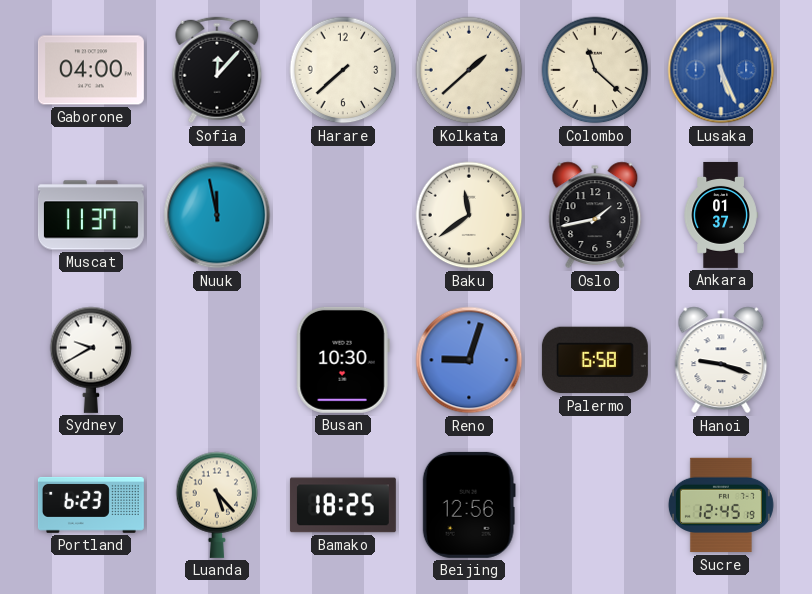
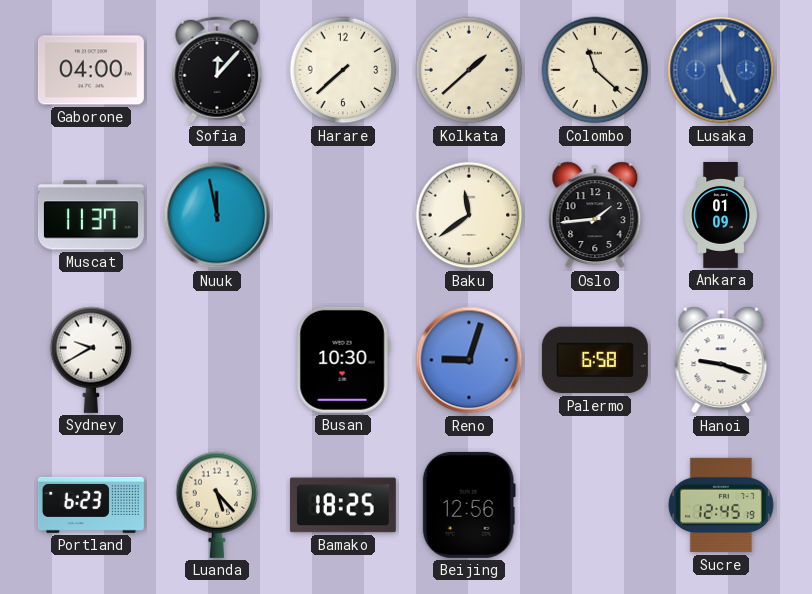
Oslo: 1:43 -> 1:44
Ankara: 01:37 -> 01:09
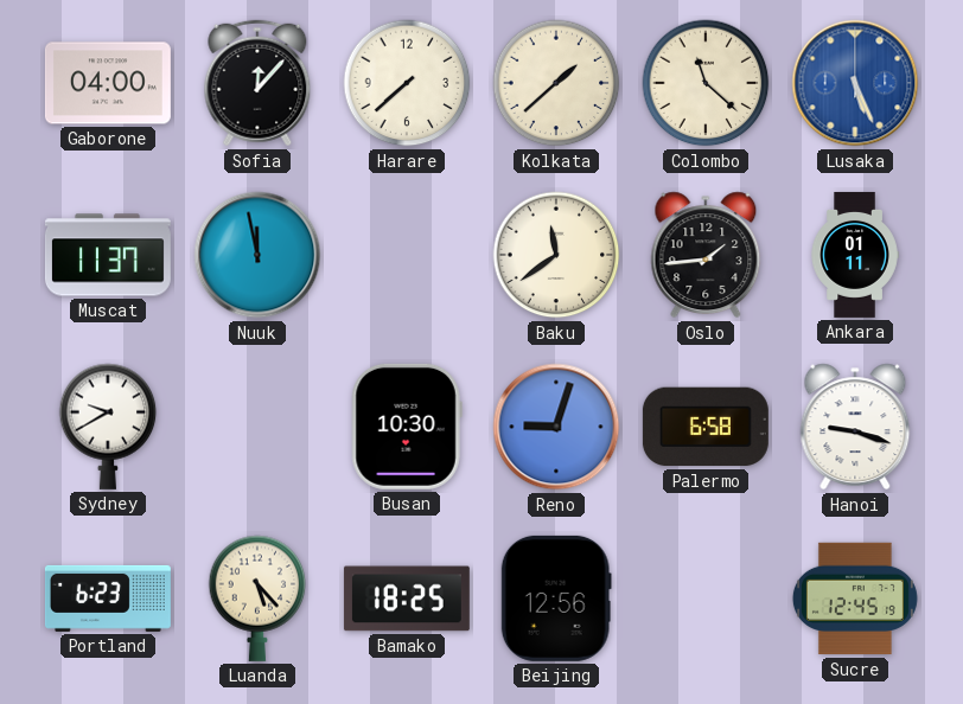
Ankara: 01:09 -> 01:11
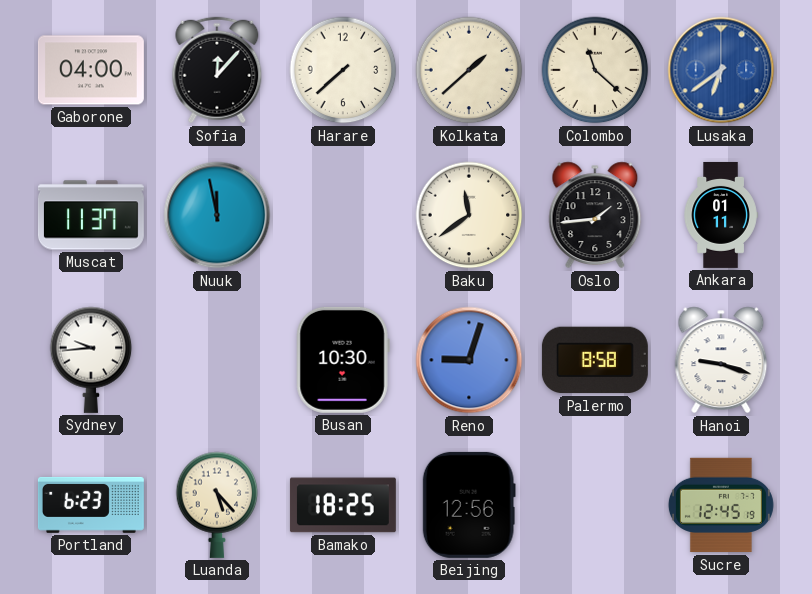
Lusaka: 5:26 -> 6:39
Sydney: 9:40 -> 9:44
Palermo: 6:58 -> 8:58
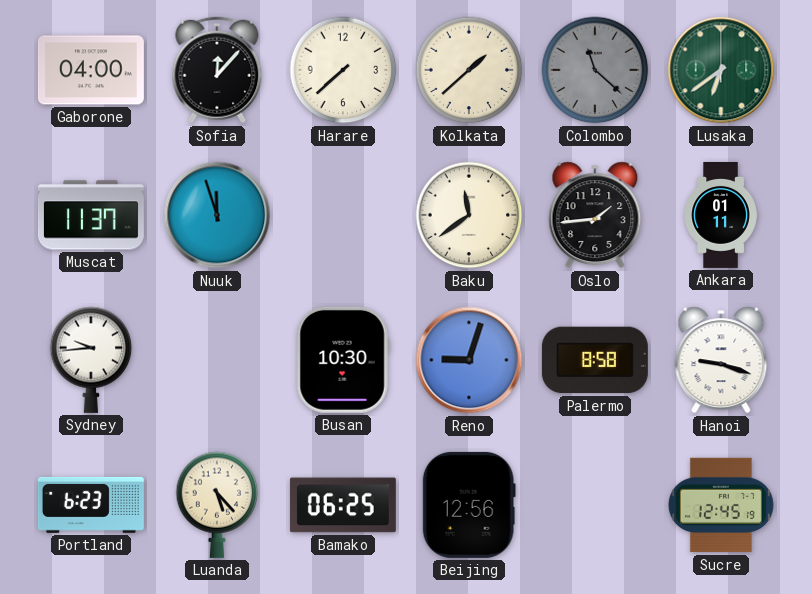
Colombo dial: cream -> grey
Lusaka dial: blue -> green
Nuuk: 11:58 -> 11:57
Bamako: 18:25 -> 06:25
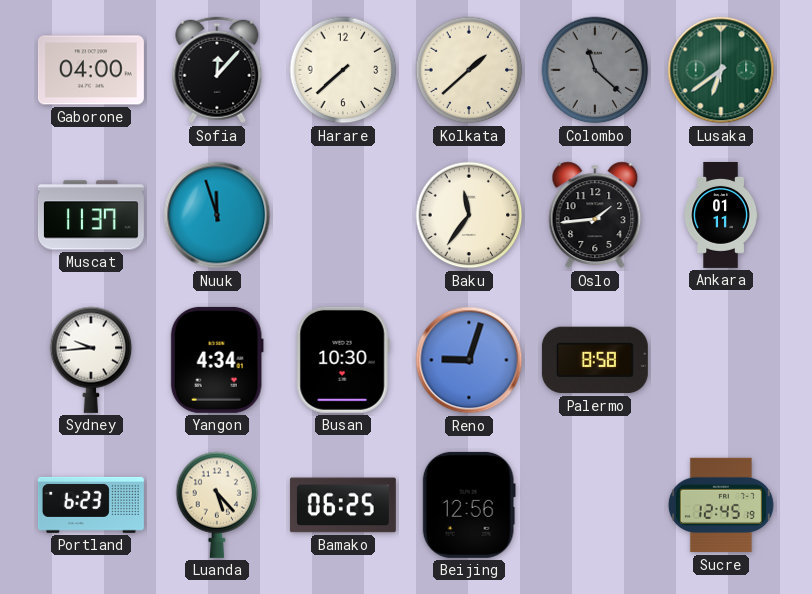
Baku: 11:39 -> 11:36
Yangon: none -> 4:34
Hanoi: 9:18 -> none
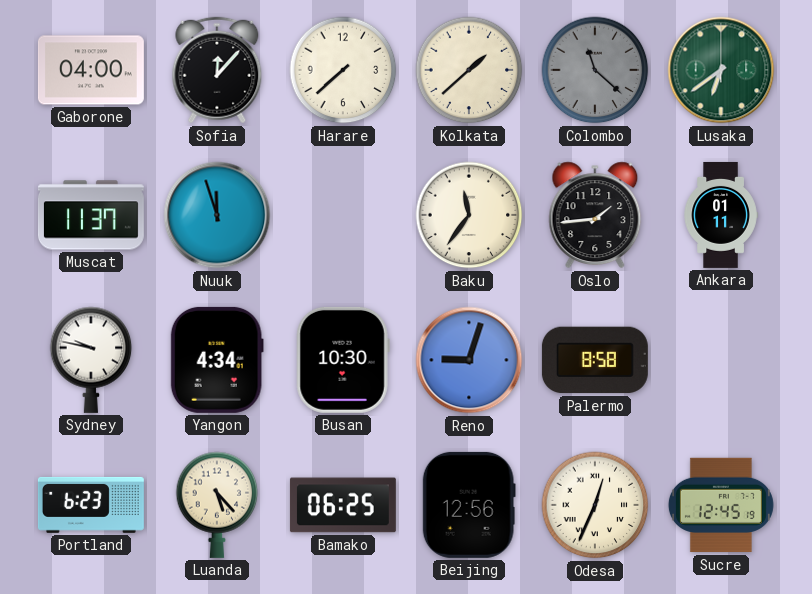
Sydney: 9:44 -> 9:47
Odesa: none -> 12:34
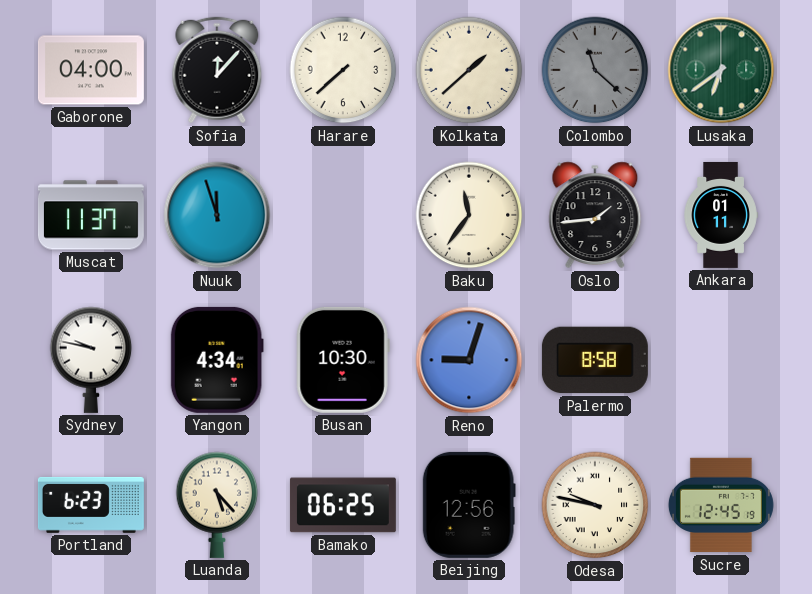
Odesa: 12:34 -> 9:47
